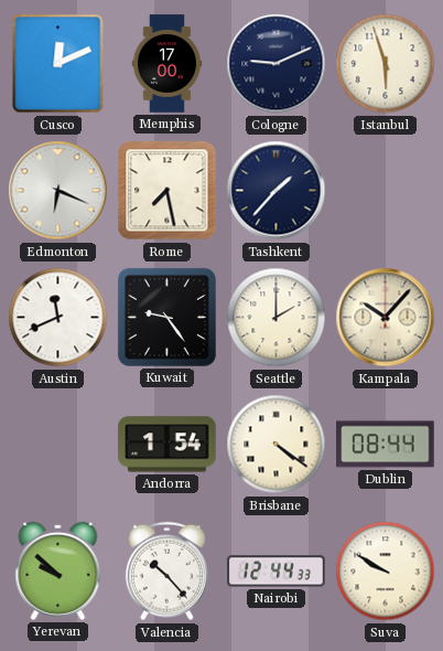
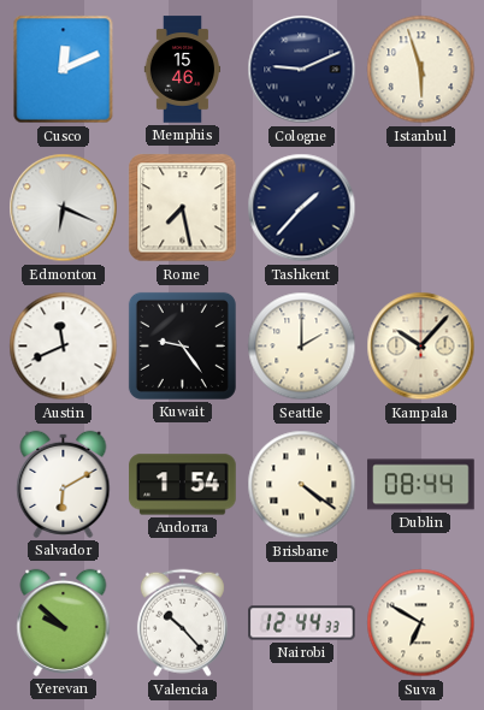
Memphis: 17:00 -> 15:46
Salvador: none -> 6:10
Suva: 9:50 -> 6:50
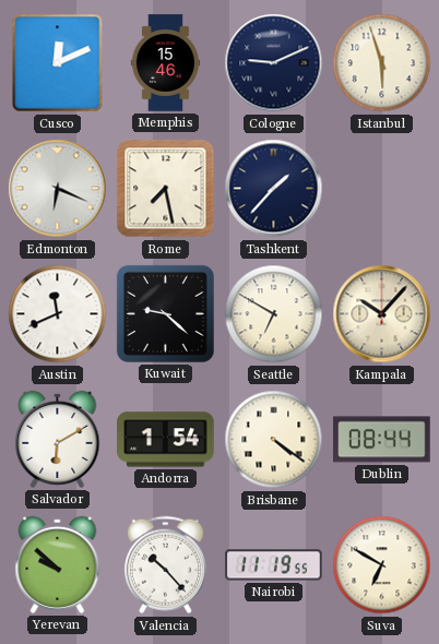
Kuwait: 9:24 -> 9:22
Seattle: 2:00 -> 6:50
Nairobi: 12:44 -> 11:19
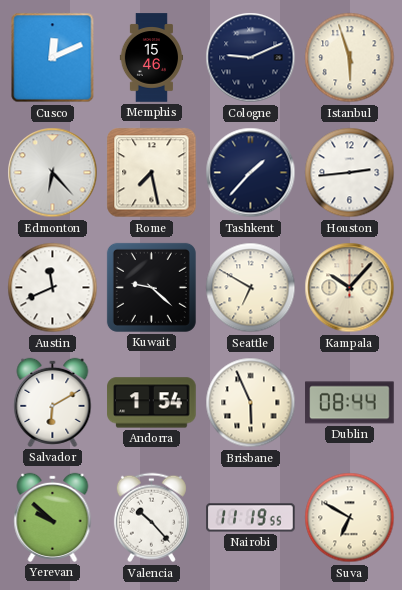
Edmonton: 6:19 -> 6:23
Houston: none -> 2:44
Brisbane: 4:21 -> 5:56
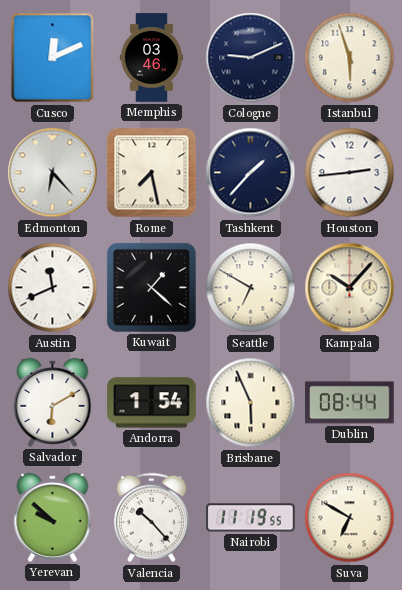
Memphis: 15:46 -> 03:46
Kuwait: 9:22 -> 1:22
